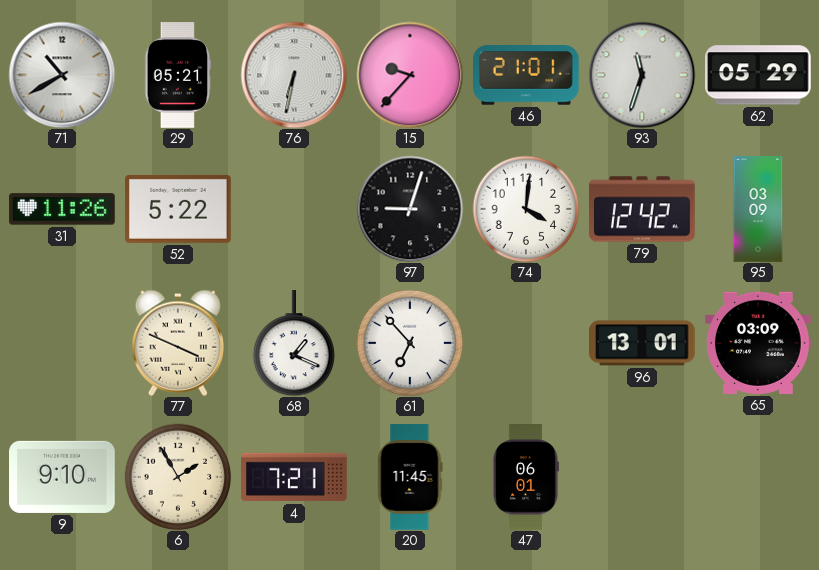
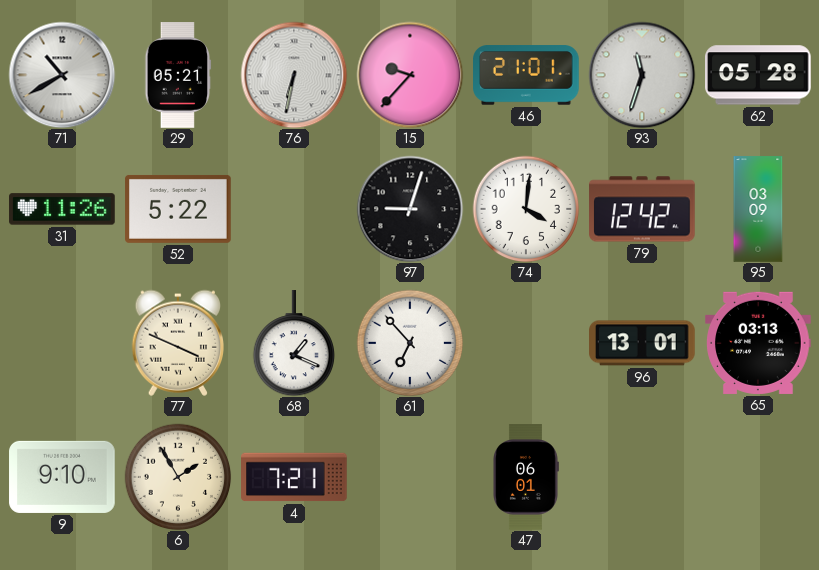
62: 05:29 -> 05:28
65: 03:09 -> 03:13
20: 11:45 -> none
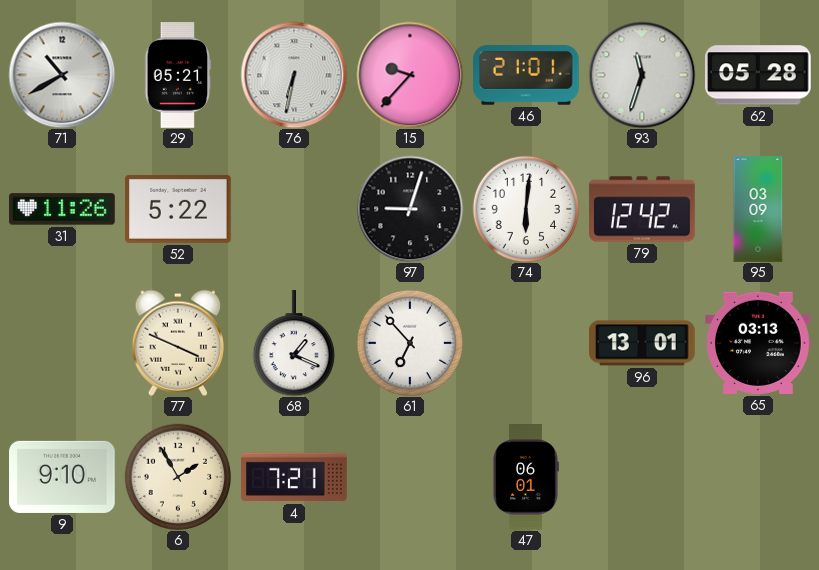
74: 4:01 -> 6:01
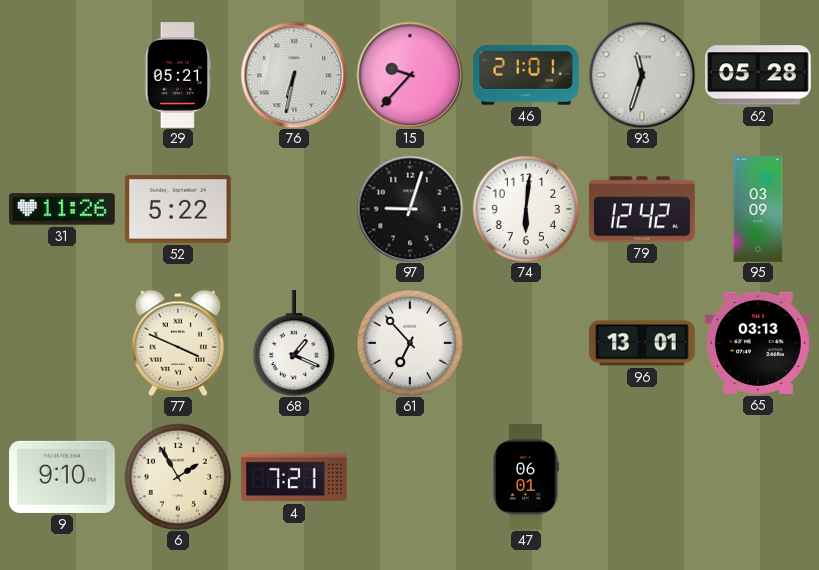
71: 10:40 -> none
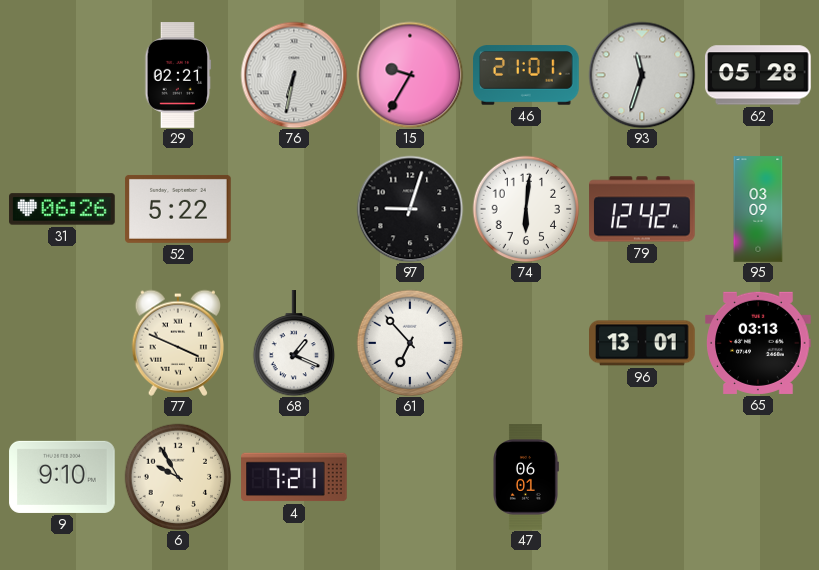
29: 05:21 -> 02:21
15: 9:37 -> 9:35
31: 11:26 -> 06:26
6: 1:55 -> 9:55
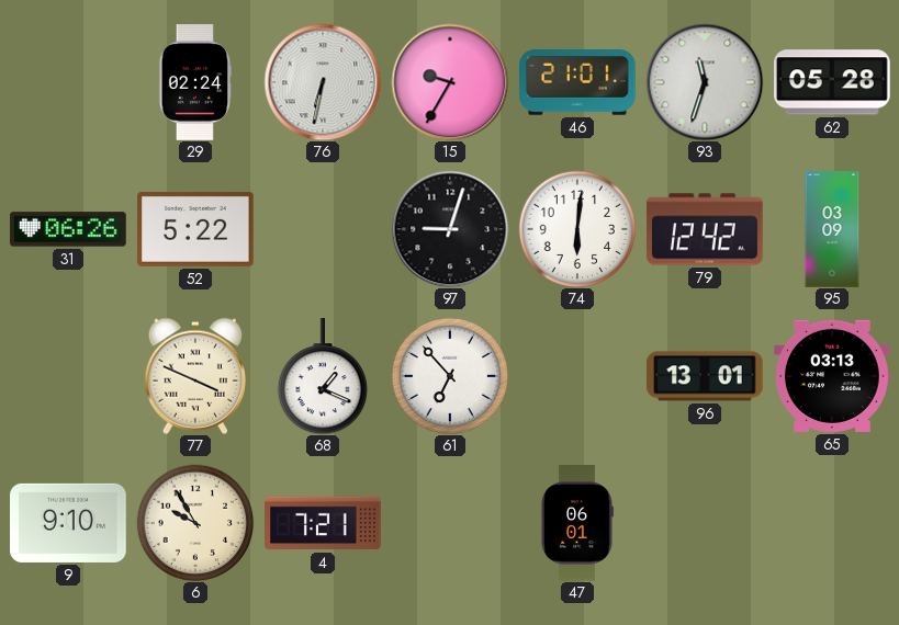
29: 02:21 -> 02:24
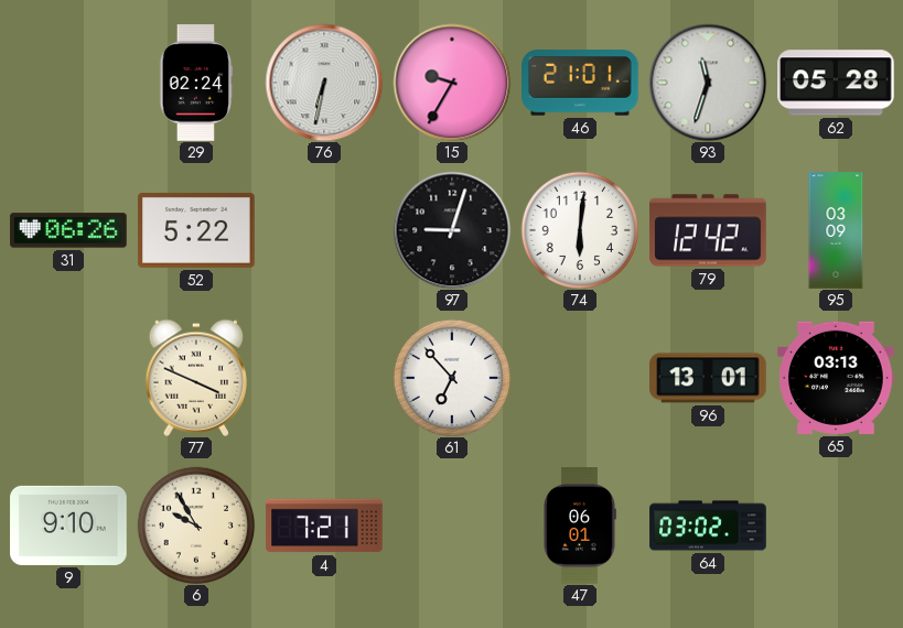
68: 1:19 -> none
64: none -> 03:02
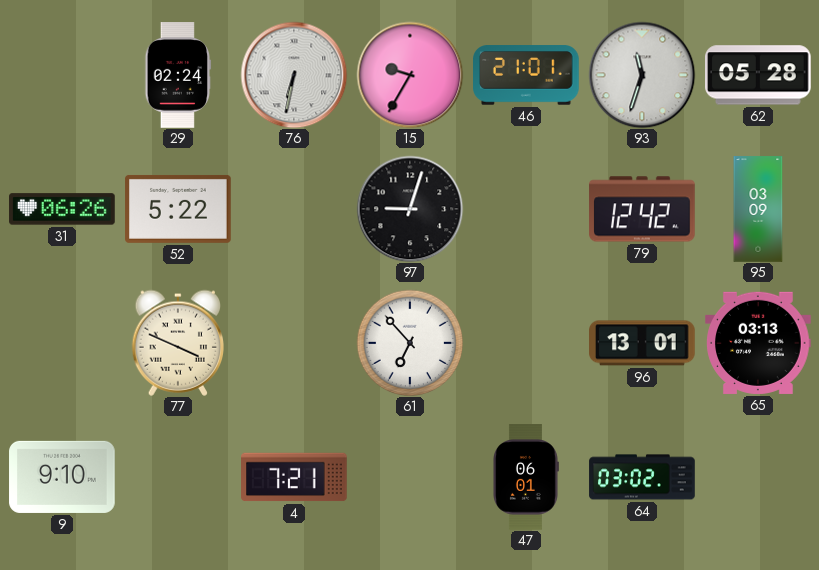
74: 6:01 -> none
6: 9:55 -> none
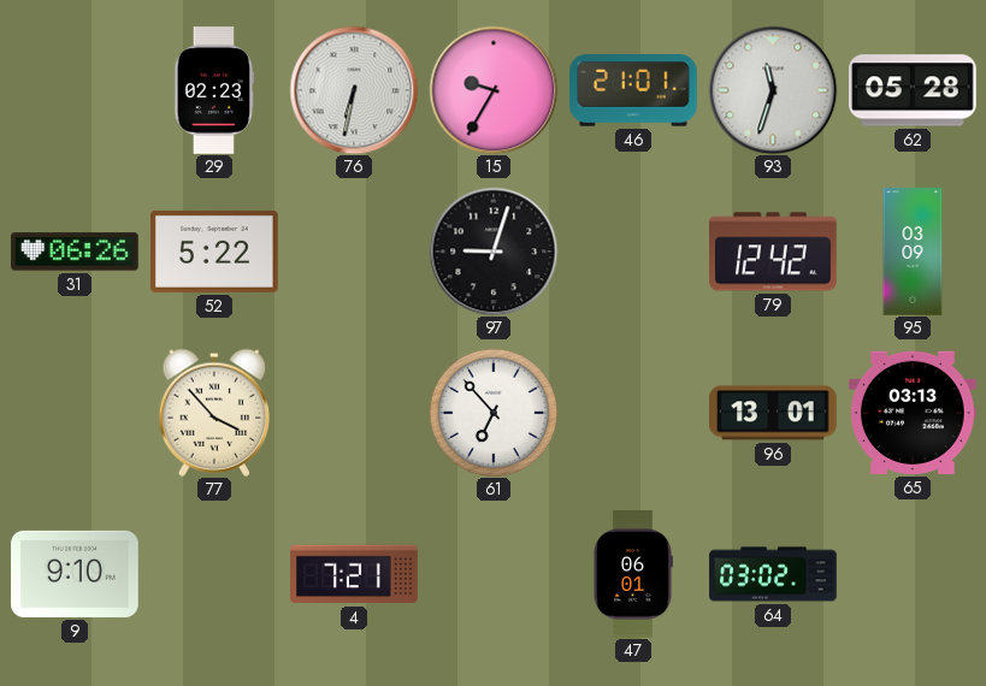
29: 02:24 -> 02:23
77: 3:49 -> 3:53
